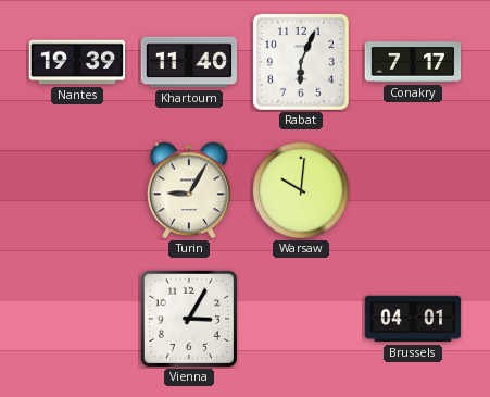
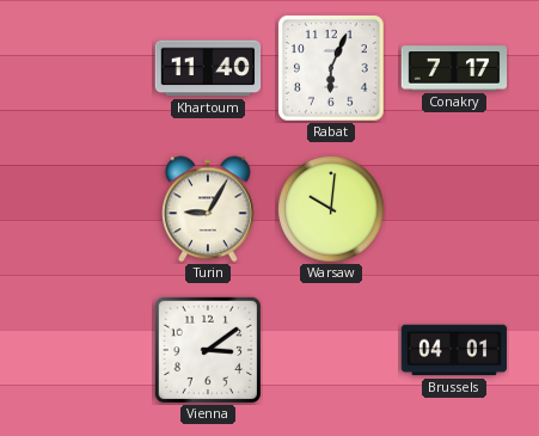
Nantes: 19:39 -> none
Vienna: 3:05 -> 3:09
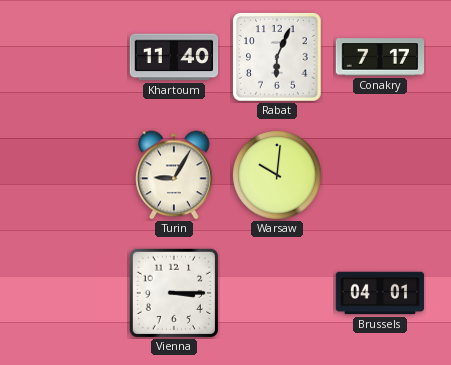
Vienna: 3:09 -> 3:15
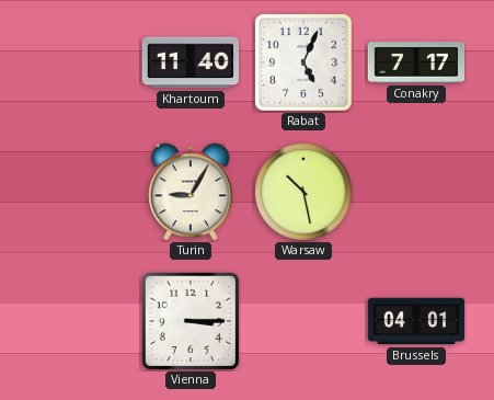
Rabat: 6:04 -> 5:04
Warsaw: 10:01 -> 10:28
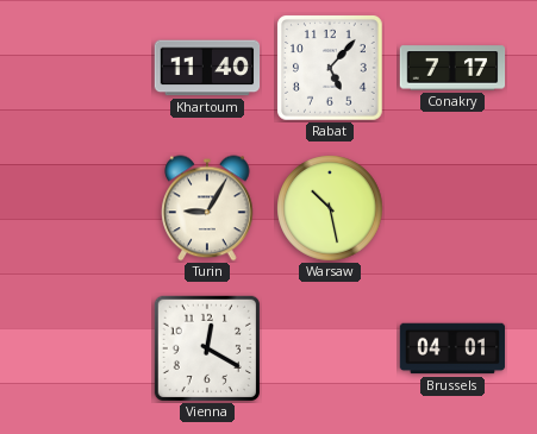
Rabat: 5:04 -> 5:07
Vienna: 3:15 -> 12:20
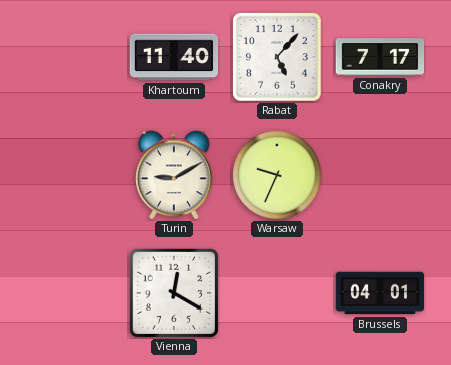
Turin: 9:05 -> 9:10
Warsaw: 10:28 -> 9:34
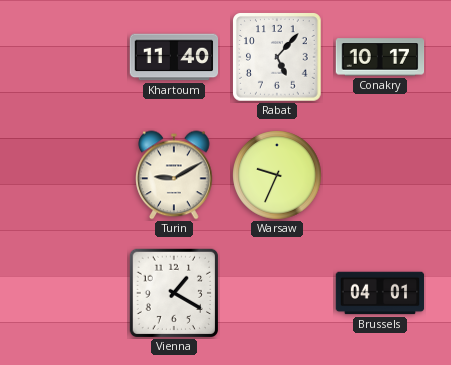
Conakry: 7:17 -> 10:17
Vienna: 12:20 -> 1:20
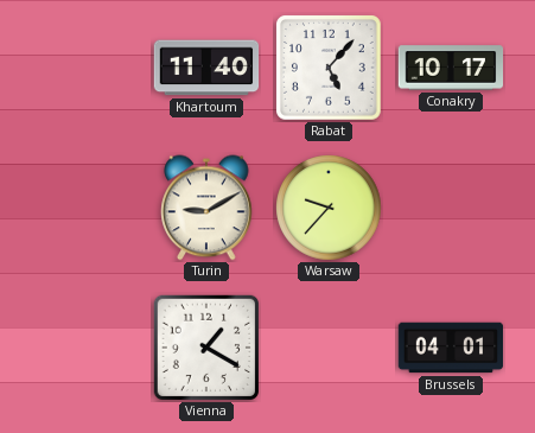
Warsaw: 9:34 -> 9:37
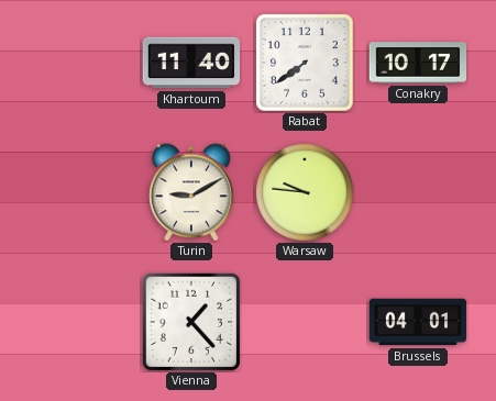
Rabat: 5:07 -> 7:39
Warsaw: 9:37 -> 9:46
Vienna: 1:20 -> 1:23
